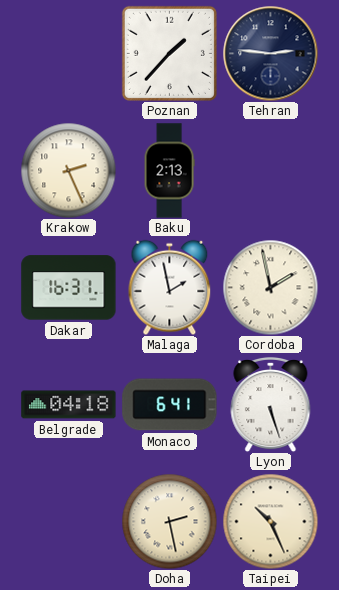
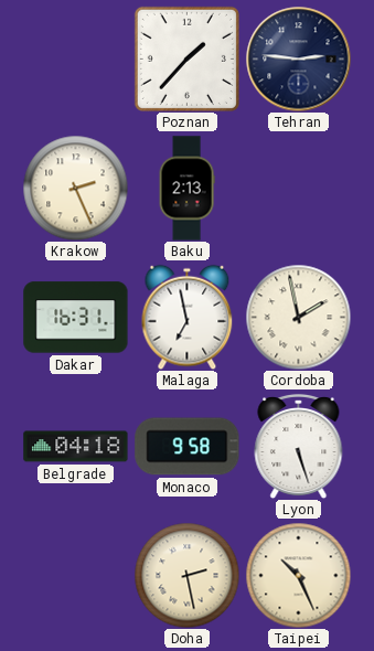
Malaga: 1:58 -> 6:58
Monaco: 6:41 -> 9:58
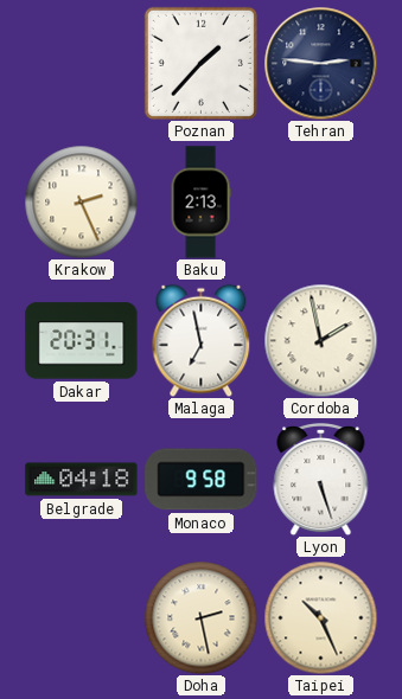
Dakar: 16:31 -> 20:31
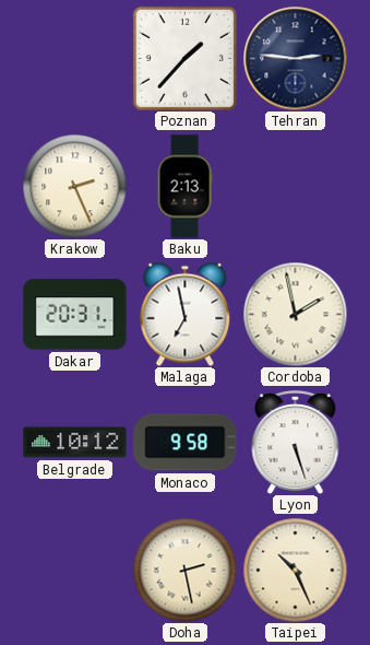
Belgrade: 04:18 -> 10:12
